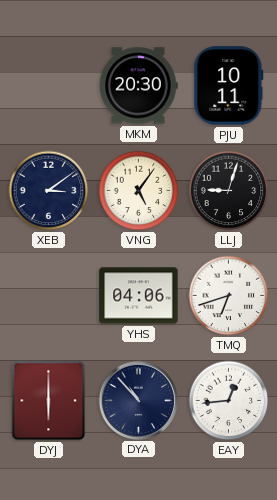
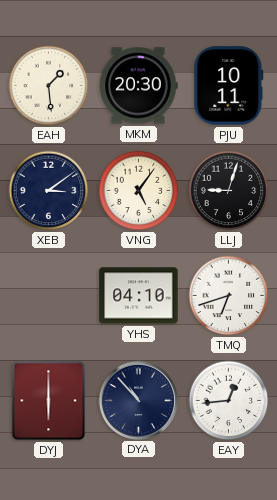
EAH: none -> 1:29
YHS: 04:06 -> 04:10
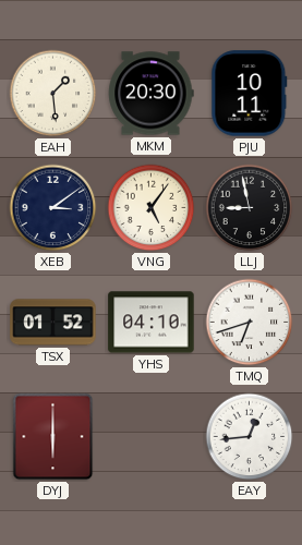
LLJ: 9:03 -> 8:58
TSX: none -> 01:52
DYA: 10:53 -> none
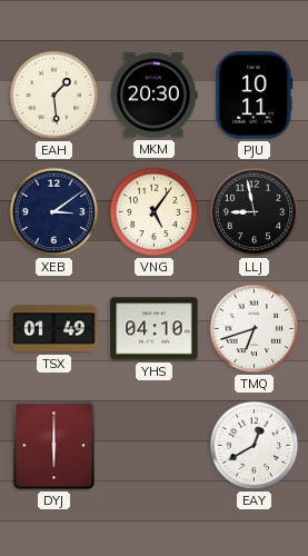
TSX: 01:52 -> 01:49
EAY: 12:44 -> 12:40
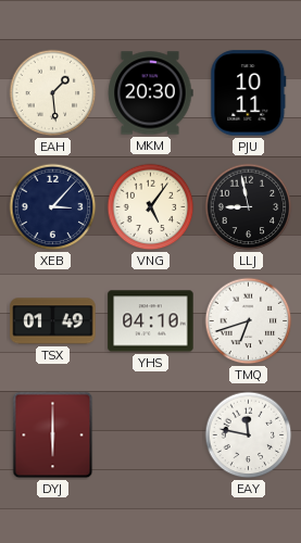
XEB: 3:09 -> 3:07
EAY: 12:40 -> 11:47
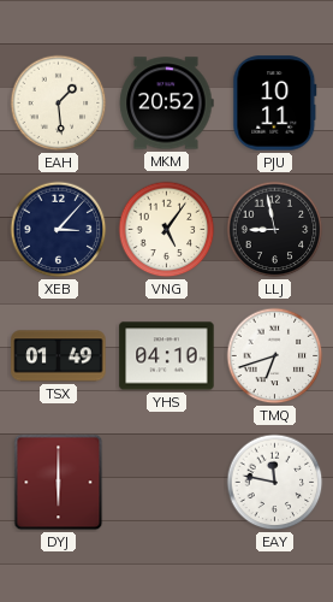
MKM: 20:30 -> 20:52
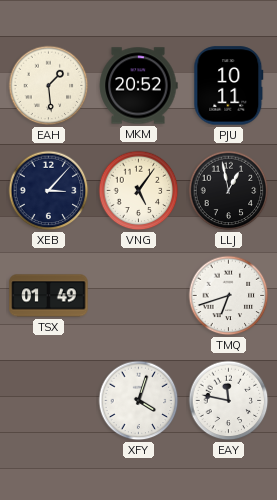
LLJ: 8:58 -> 12:58
YHS: 04:10 -> none
DYJ: 6:00 -> none
XFY: none -> 4:03
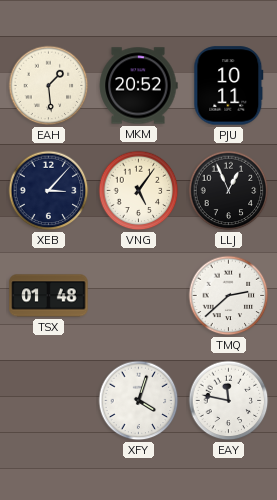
LLJ: 12:58 -> 12:56
TSX: 01:49 -> 01:48
TMQ: 6:42 -> 2:38
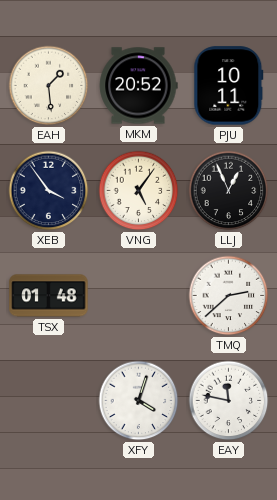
XEB: 3:07 -> 3:54
